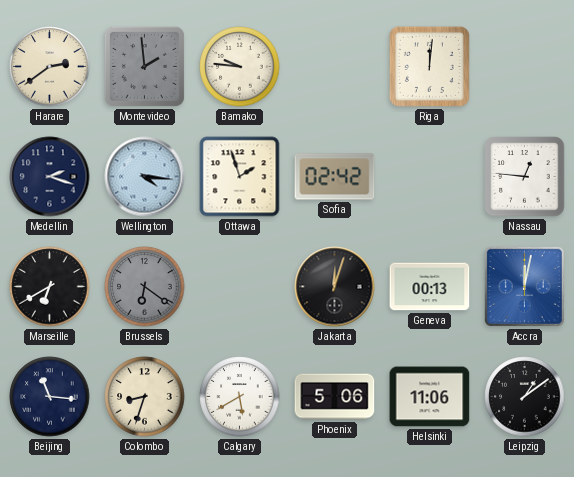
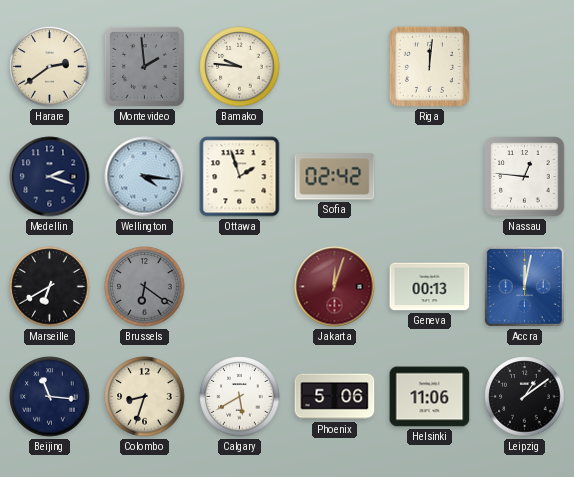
Jakarta dial: black -> burgundy
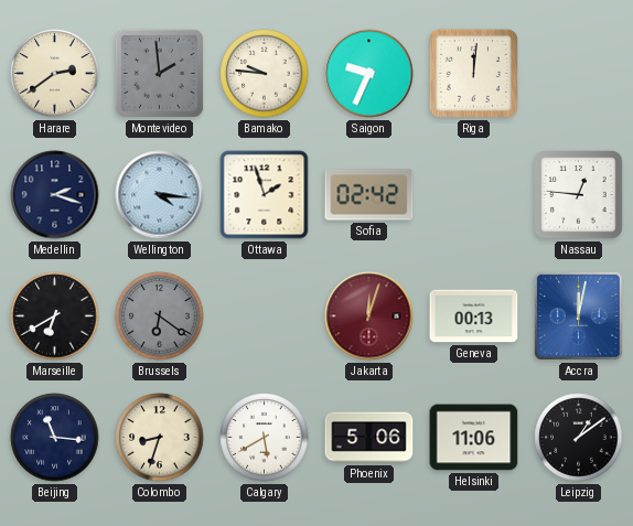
Saigon: none -> 9:34
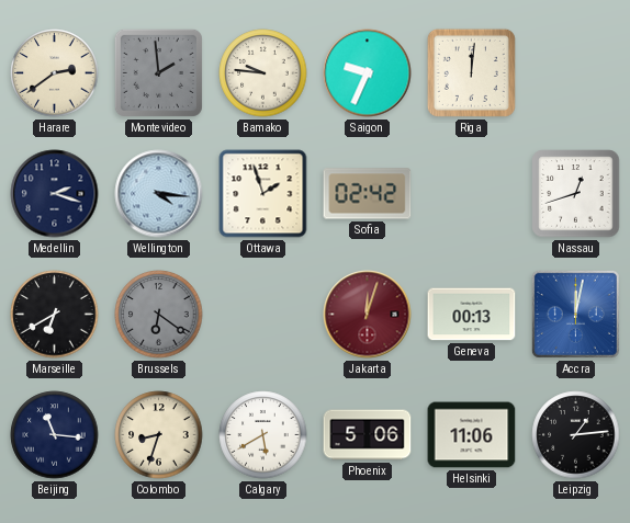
Nassau: 12:46 -> 12:42
Leipzig: 1:09 -> 1:14
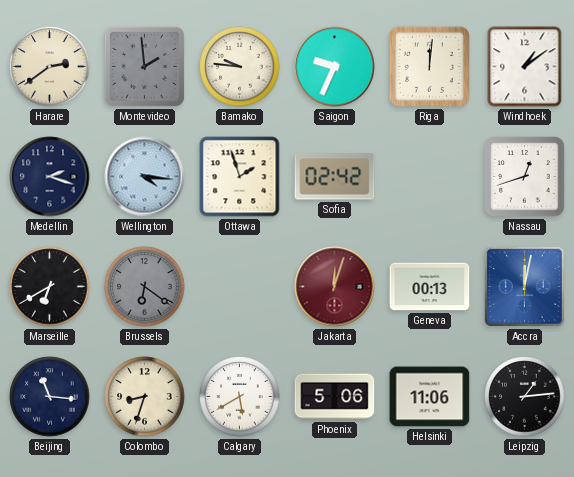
Windhoek: none -> 1:09
